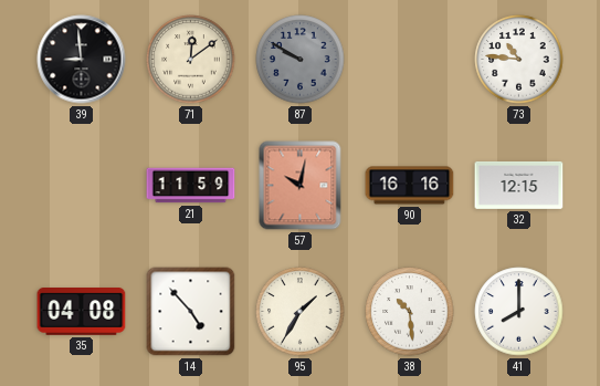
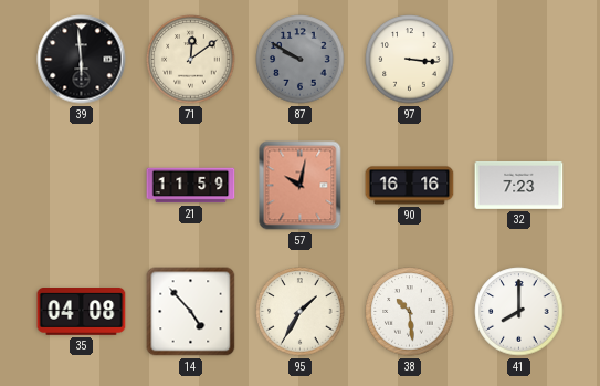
39: 8:59 -> 5:59
97: none -> 3:16
73: 10:46 -> none
32: 12:15 -> 7:23
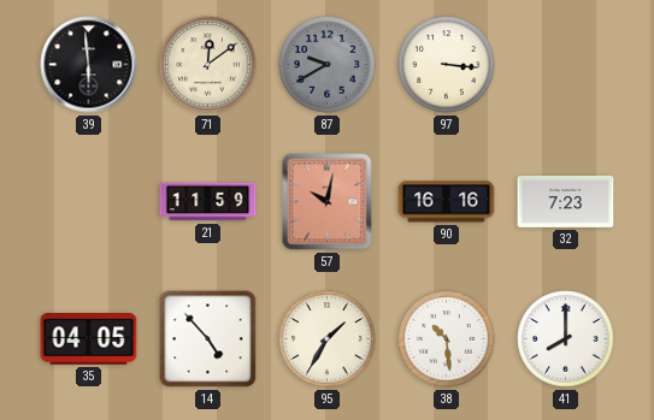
87: 9:50 -> 9:40
35: 04:08 -> 04:05
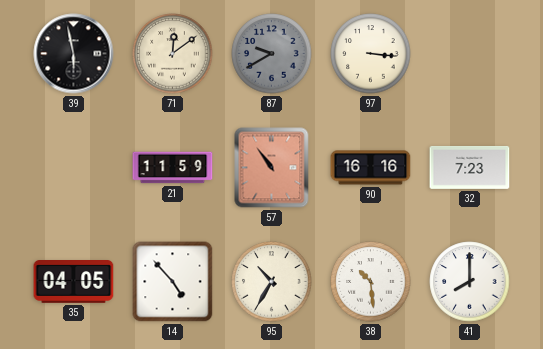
39: 5:59 -> 5:58
57: 10:02 -> 10:54
95: 1:35 -> 10:35
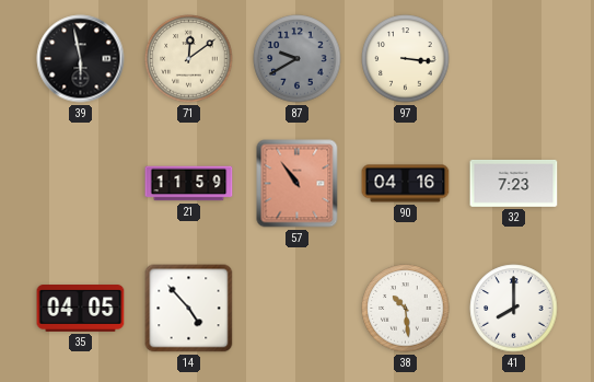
90: 16:16 -> 04:16
95: 10:35 -> none
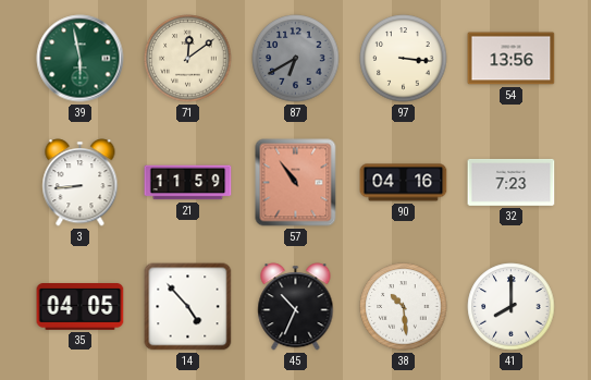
39 dial: black -> green
87: 9:40 -> 6:40
54: none -> 13:56
3: none -> 8:44
45: none -> 10:34
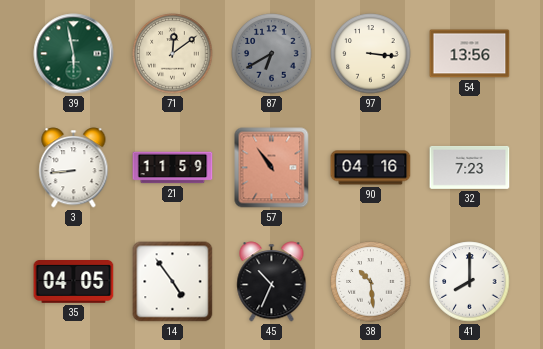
14: 4:53 -> 4:54
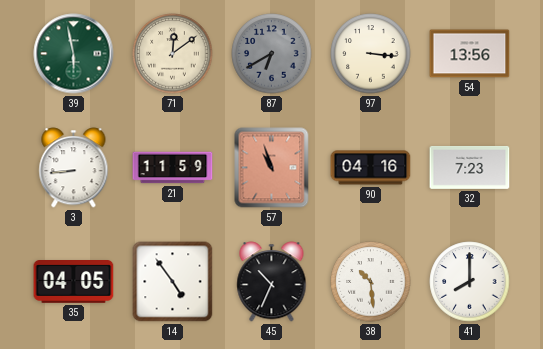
57: 10:54 -> 10:57
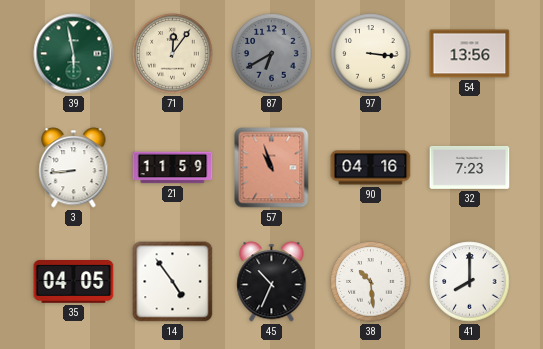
71: 12:09 -> 12:06
